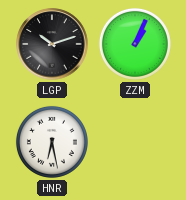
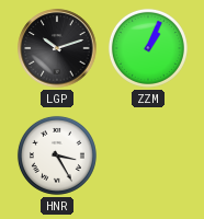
HNR: 6:28 -> 3:25
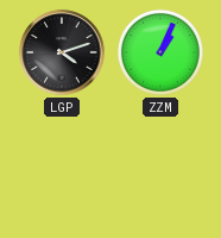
LGP: 10:12 -> 4:12
HNR: 3:25 -> none
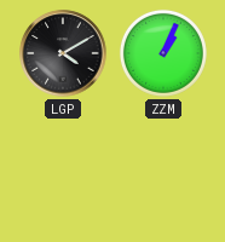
LGP: 4:12 -> 4:10
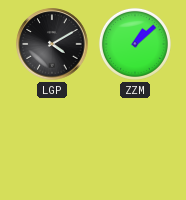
ZZM: 1:04 -> 1:08
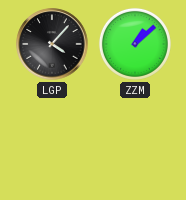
LGP: 4:10 -> 4:07
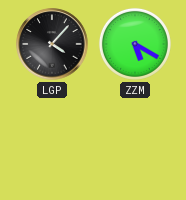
ZZM: 1:08 -> 5:20
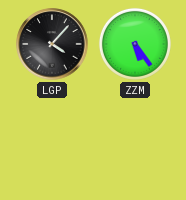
ZZM: 5:20 -> 5:24
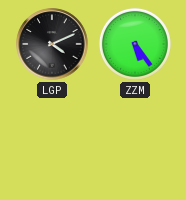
LGP: 4:07 -> 4:11
